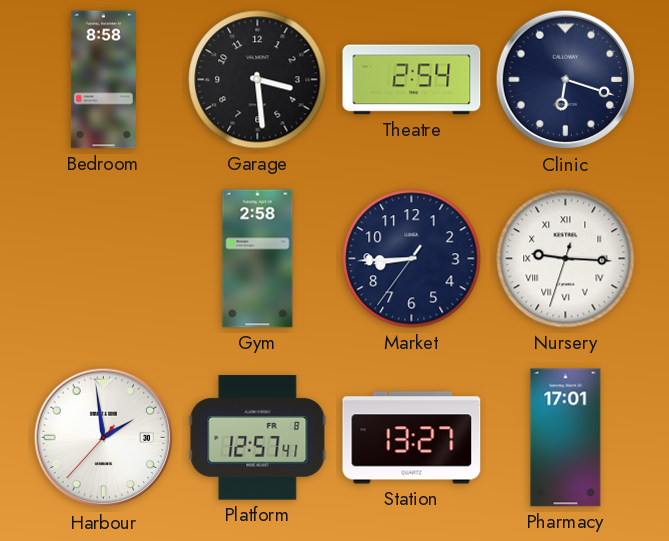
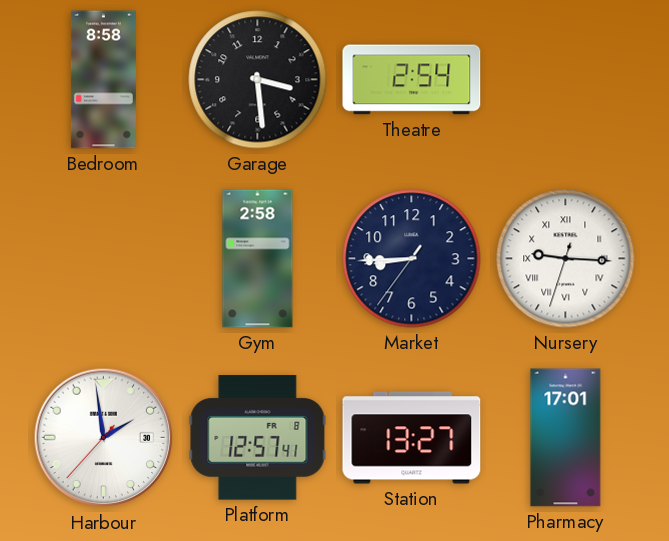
Clinic: 6:18 -> none
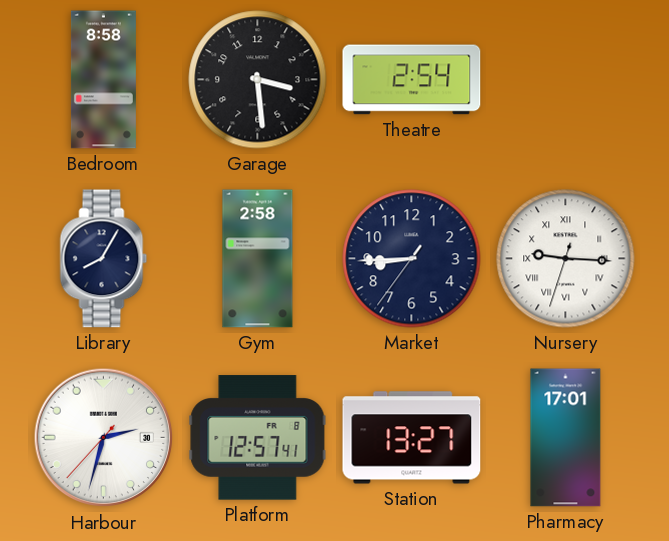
Library: none -> 8:05
Harbour: 1:58 -> 2:32
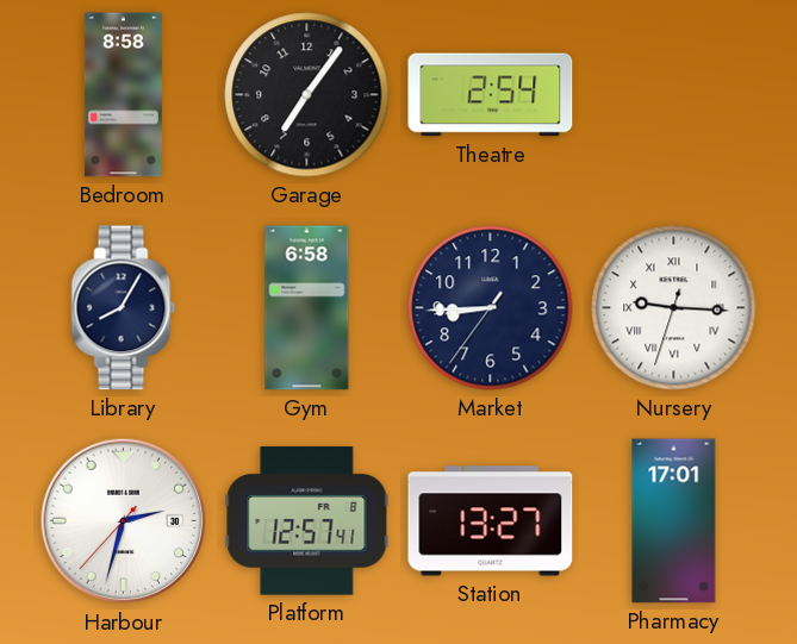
Garage: 3:29 -> 7:06
Gym: 2:58 -> 6:58
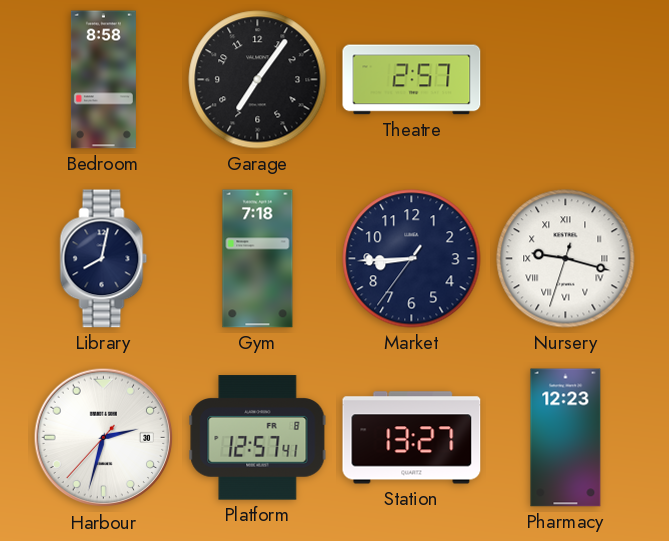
Theatre: 2:54 -> 2:57
Library: 8:05 -> 8:02
Gym: 6:58 -> 7:18
Nursery: 9:15 -> 9:17
Pharmacy: 17:01 -> 12:23
